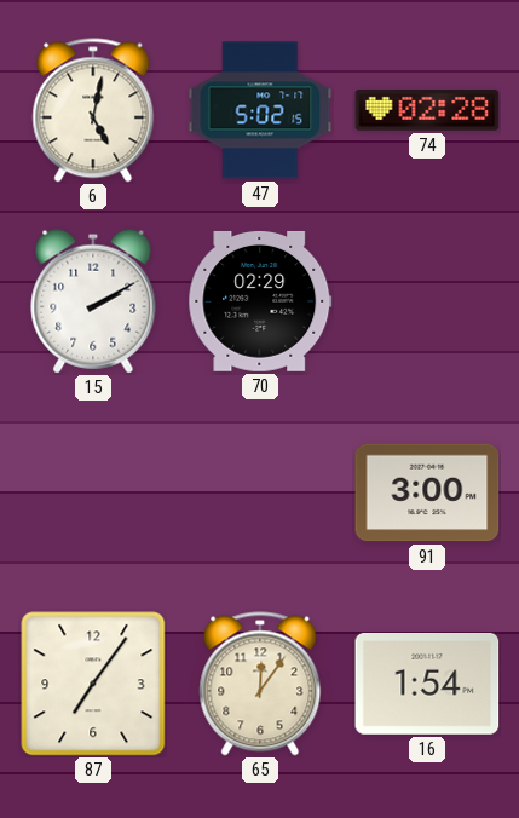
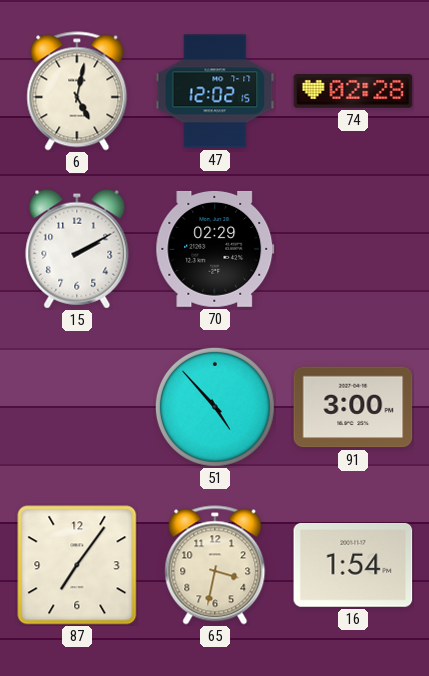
47: 5:02 -> 12:02
51: none -> 4:53
65: 12:06 -> 3:32
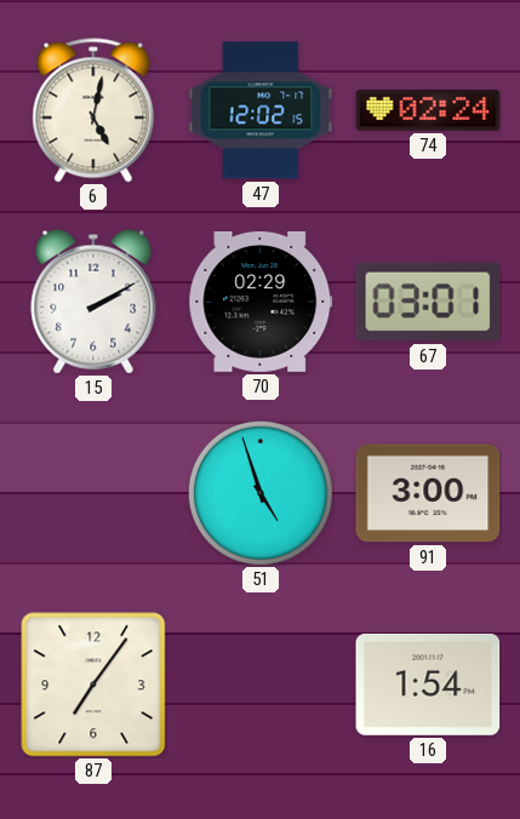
74: 02:28 -> 02:24
67: none -> 03:01
51: 4:53 -> 4:57
65: 3:32 -> none
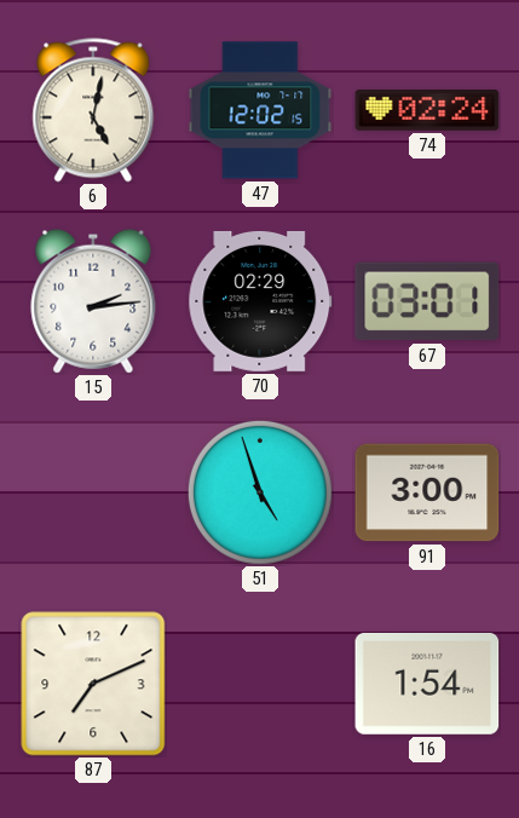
15: 2:10 -> 2:14
87: 7:06 -> 7:11
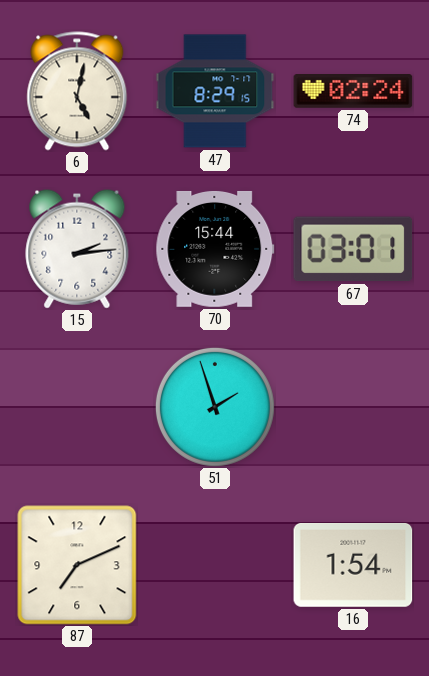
47: 12:02 -> 8:29
70: 02:29 -> 15:44
51: 4:57 -> 1:57
91: 3:00 -> none
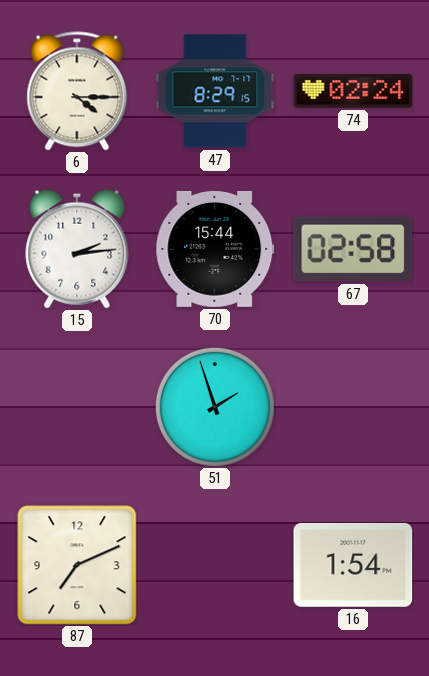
6: 5:02 -> 4:15
67: 03:01 -> 02:58
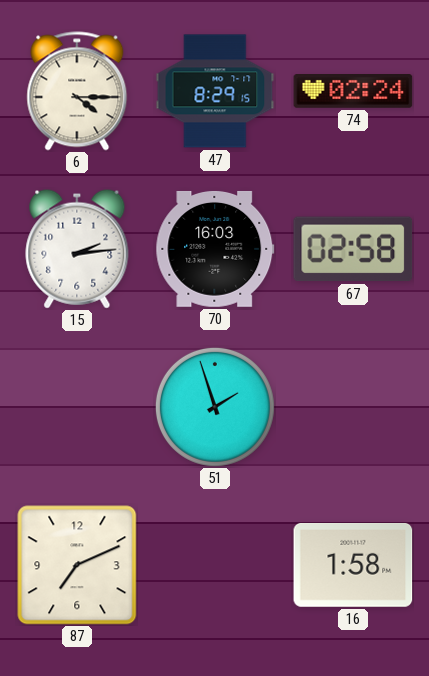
70: 15:44 -> 16:03
16: 1:54 -> 1:58
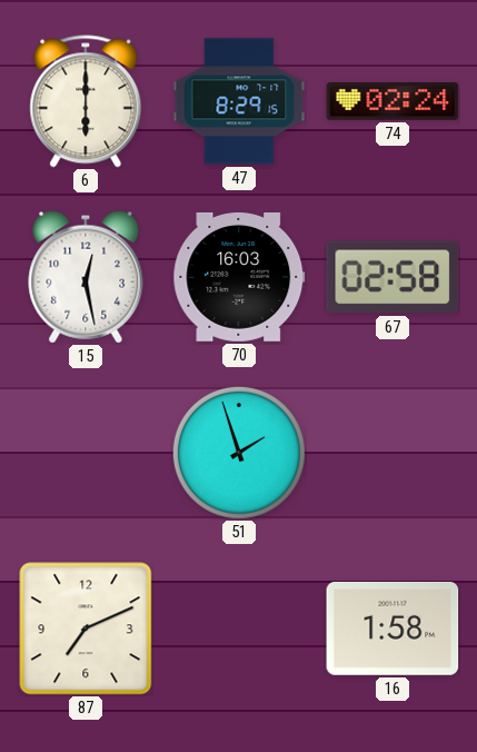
6: 4:15 -> 6:00
15: 2:14 -> 12:28
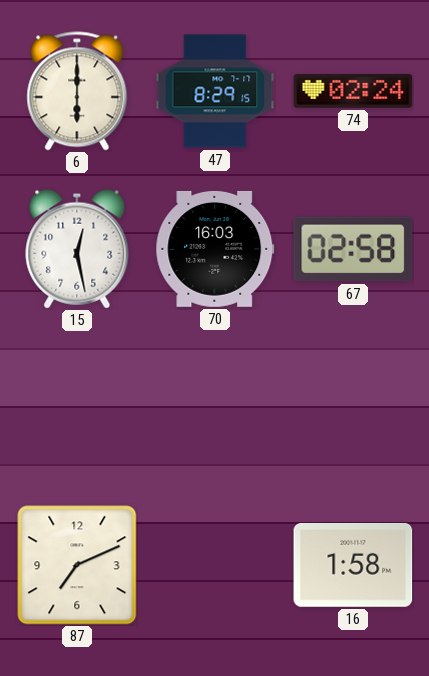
51: 1:57 -> none
